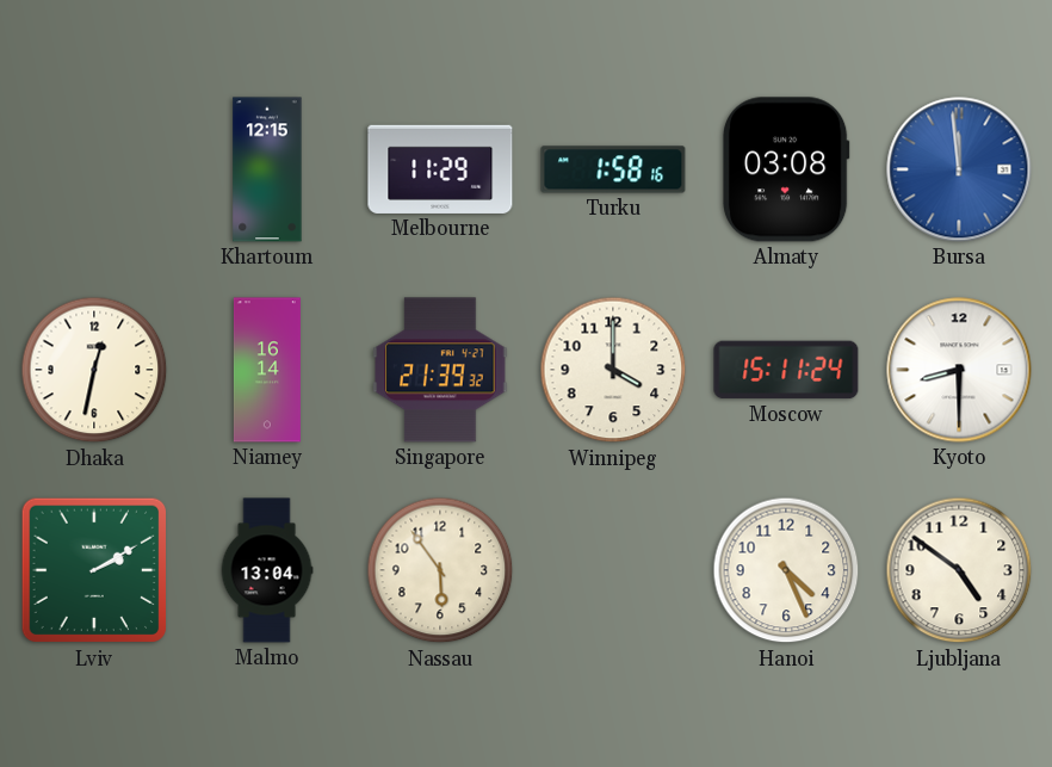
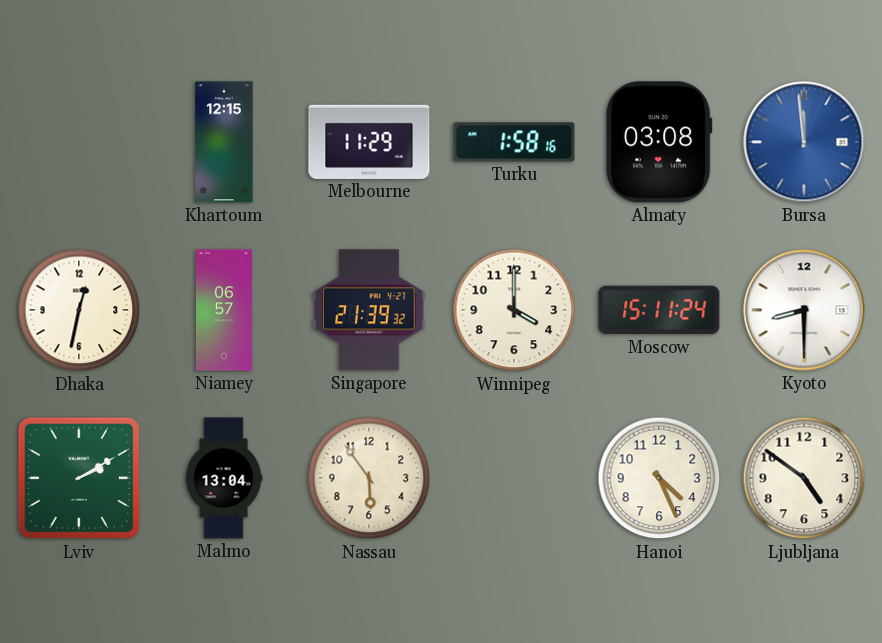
Niamey: 16:14 -> 06:57
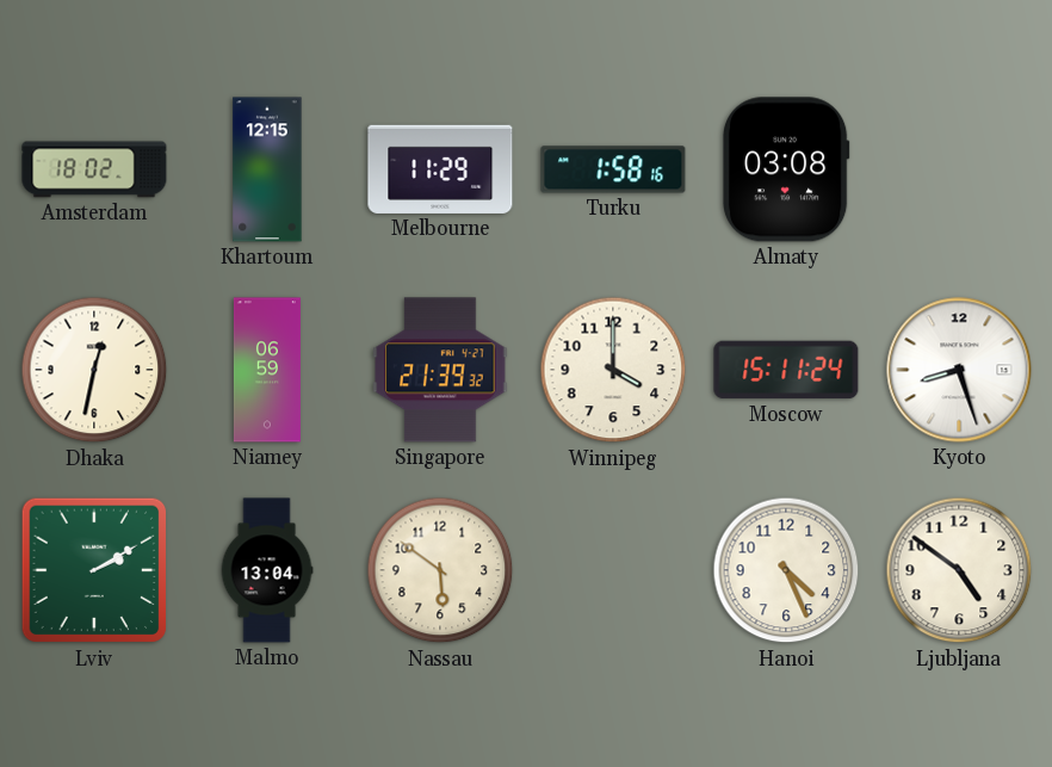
Amsterdam: none -> 18:02
Bursa: 11:59 -> none
Niamey: 06:57 -> 06:59
Kyoto: 8:30 -> 8:27
Nassau: 5:54 -> 5:51
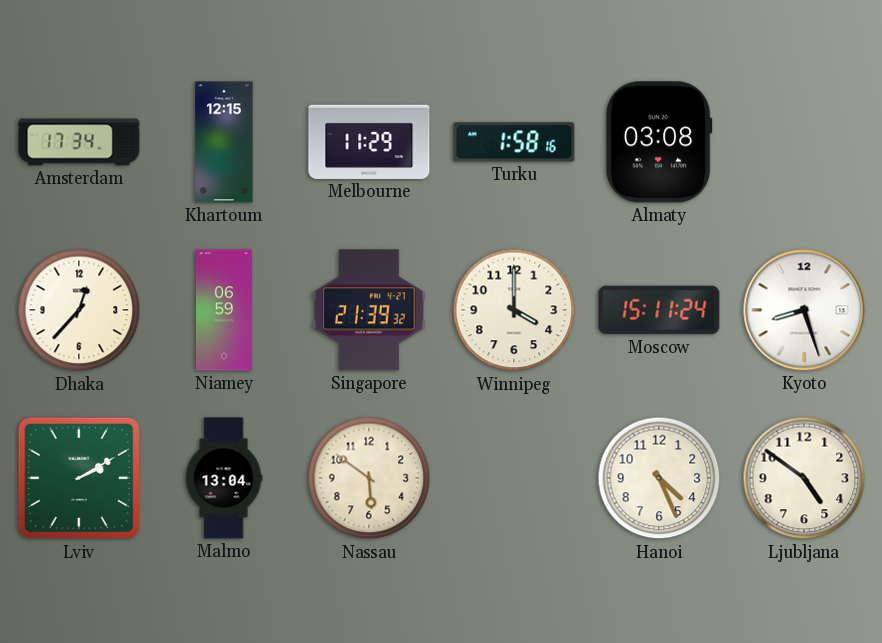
Amsterdam: 18:02 -> 17:34
Dhaka: 12:32 -> 12:37
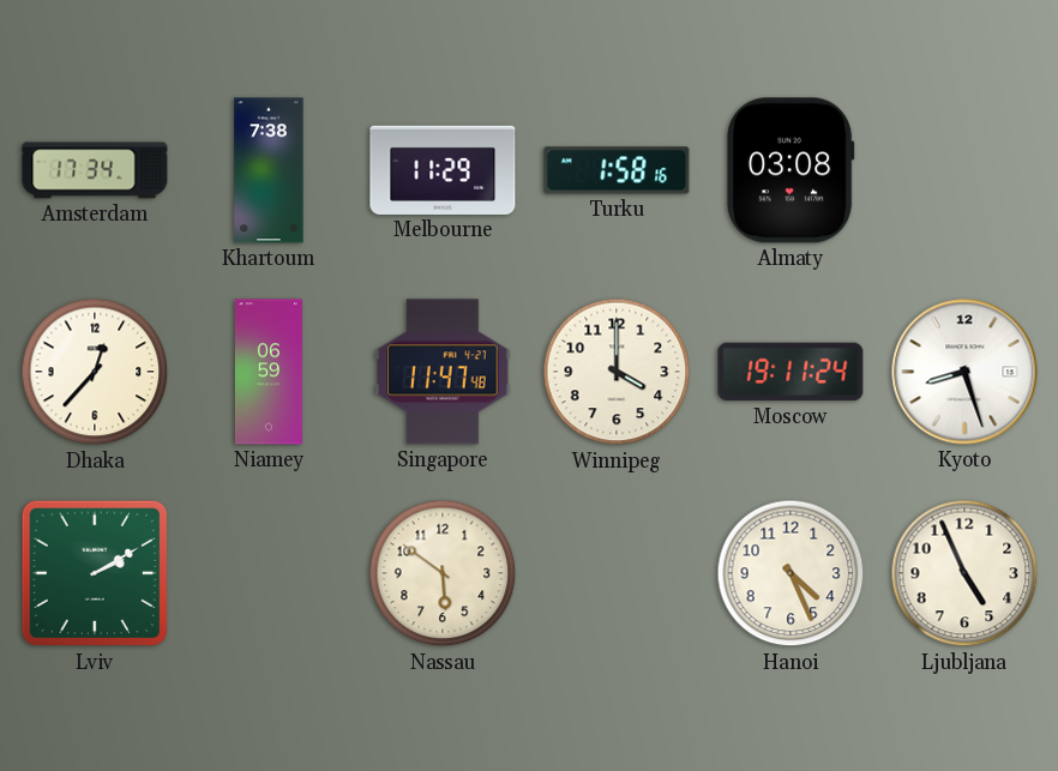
Khartoum: 12:15 -> 7:38
Singapore: 21:39 -> 11:47
Moscow: 15:11 -> 19:11
Malmo: 13:04 -> none
Ljubljana: 4:51 -> 4:56
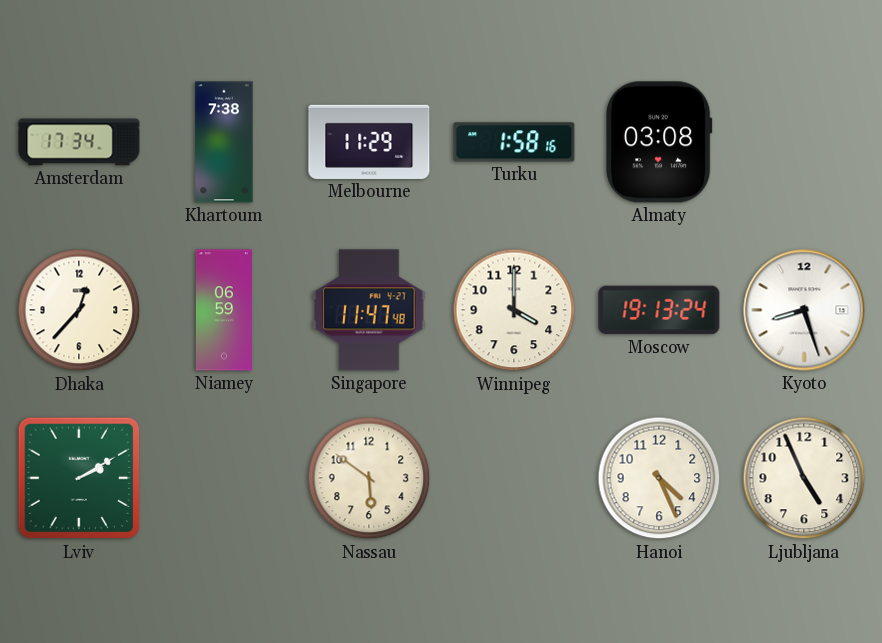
Moscow: 19:11 -> 19:13
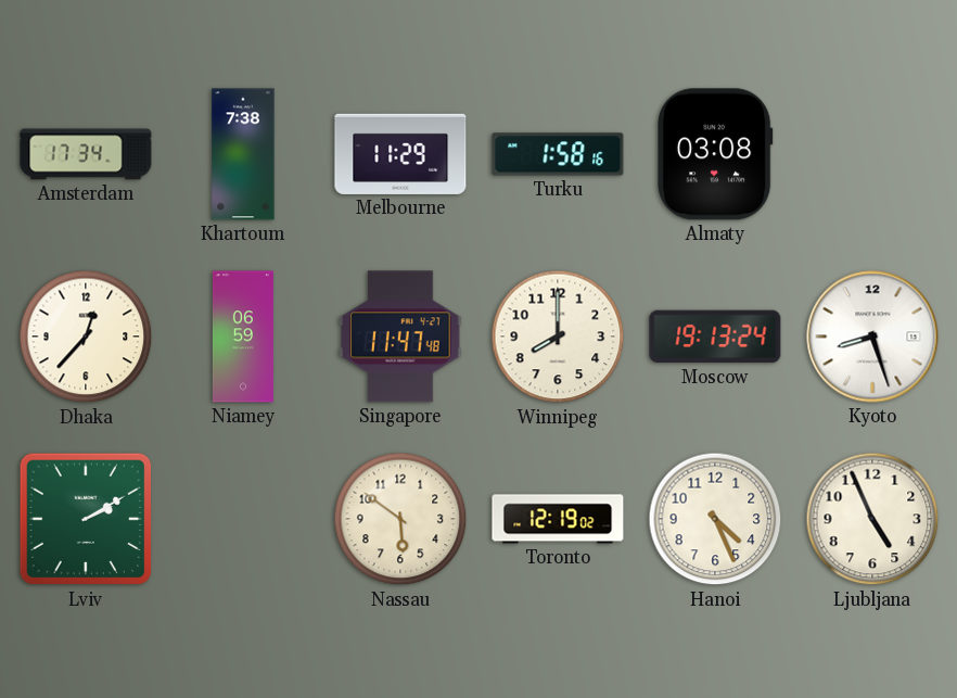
Winnipeg: 4:00 -> 8:00
Toronto: none -> 12:19
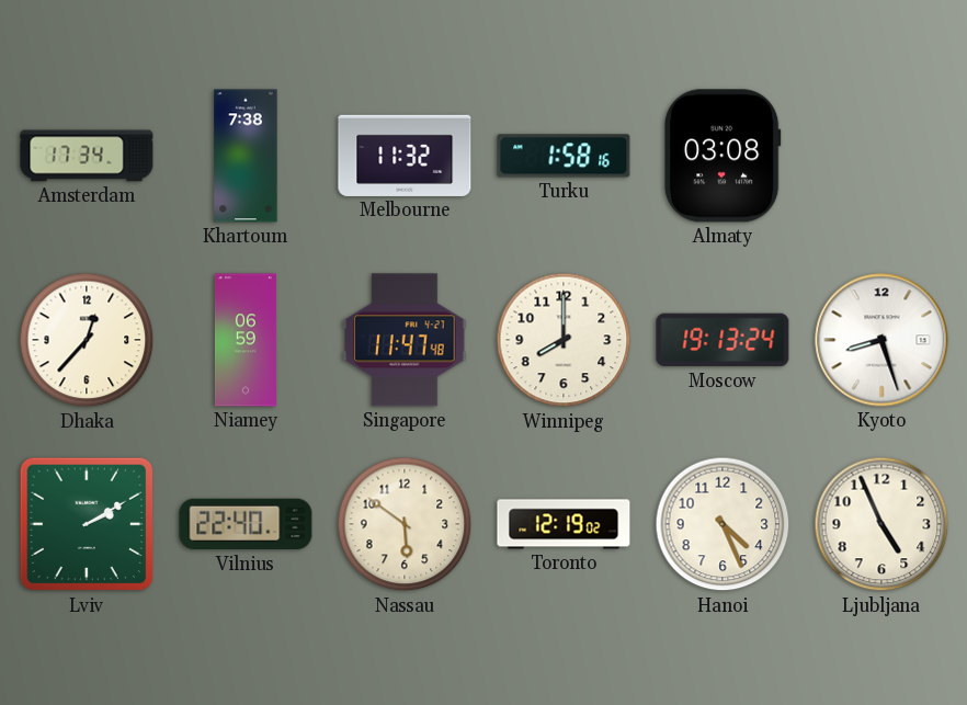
Melbourne: 11:29 -> 11:32
Vilnius: none -> 22:40
